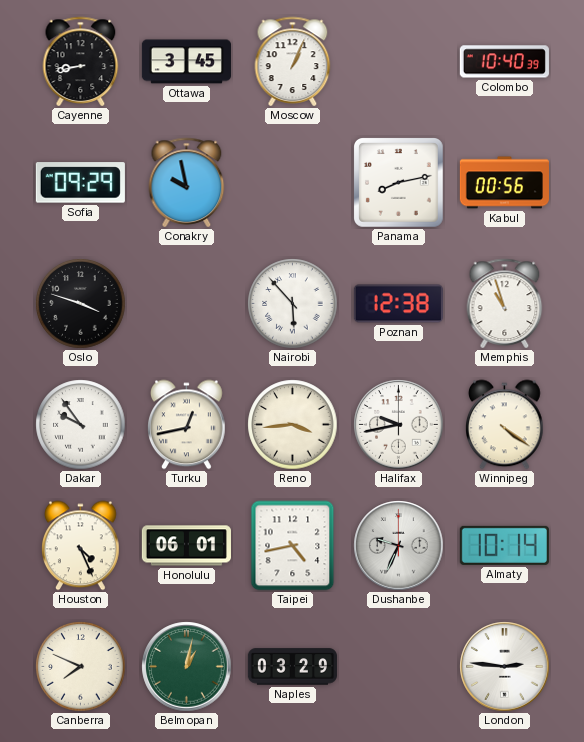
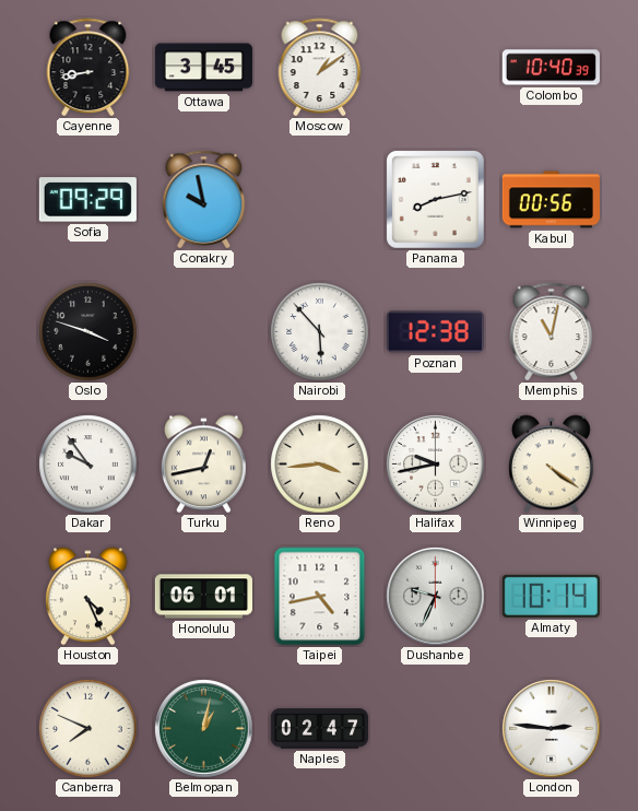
Moscow: 1:04 -> 1:09
Memphis: 10:57 -> 11:02
Naples: 03:29 -> 02:47
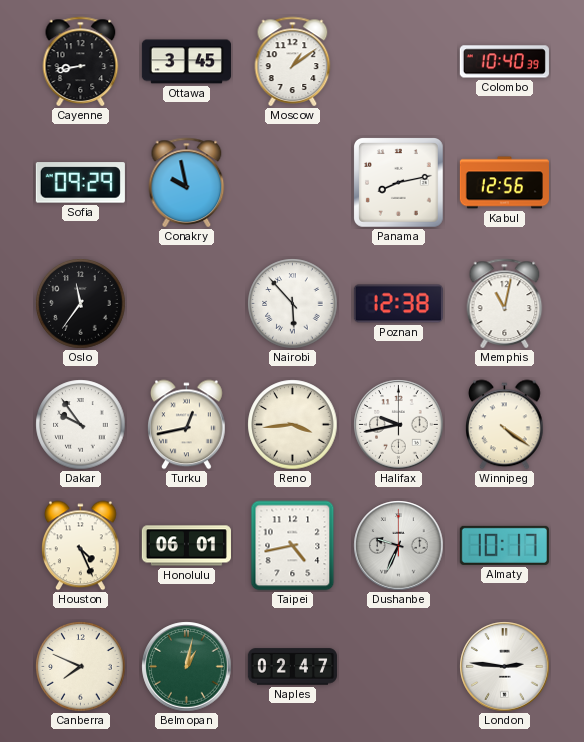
Kabul: 00:56 -> 12:56
Oslo: 3:48 -> 11:36
Almaty: 10:14 -> 10:17
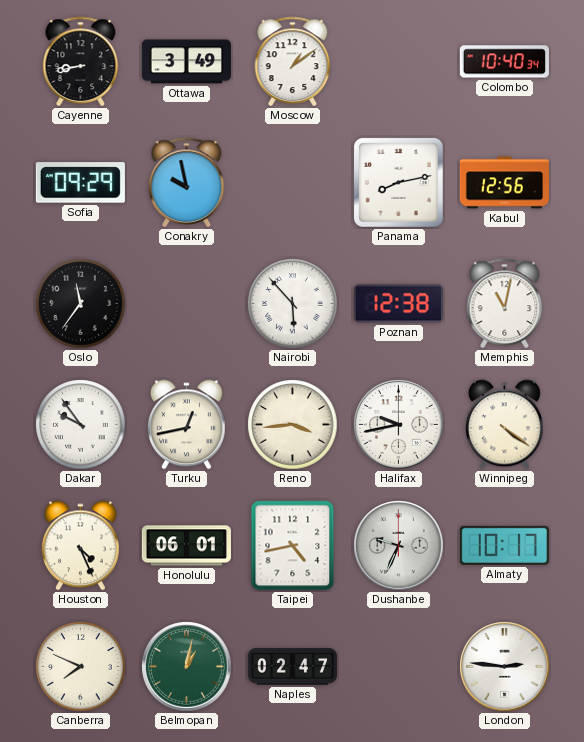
Ottawa: 3:45 -> 3:49
Colombo: 10:40:39 -> 10:40:34
